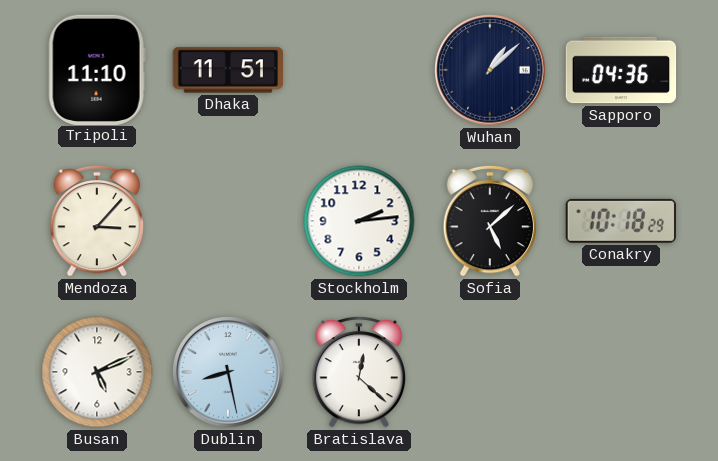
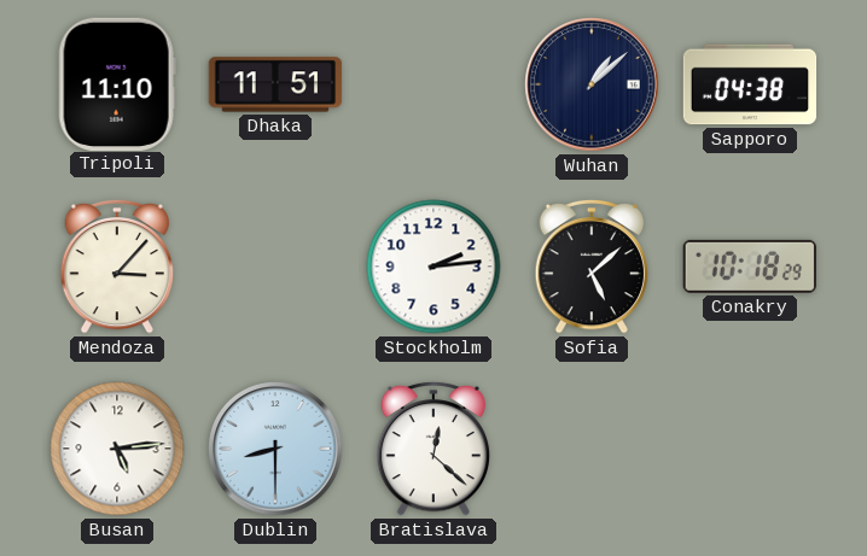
Sapporo: 04:36 -> 04:38
Busan: 5:11 -> 5:14
Dublin: 8:28 -> 8:30
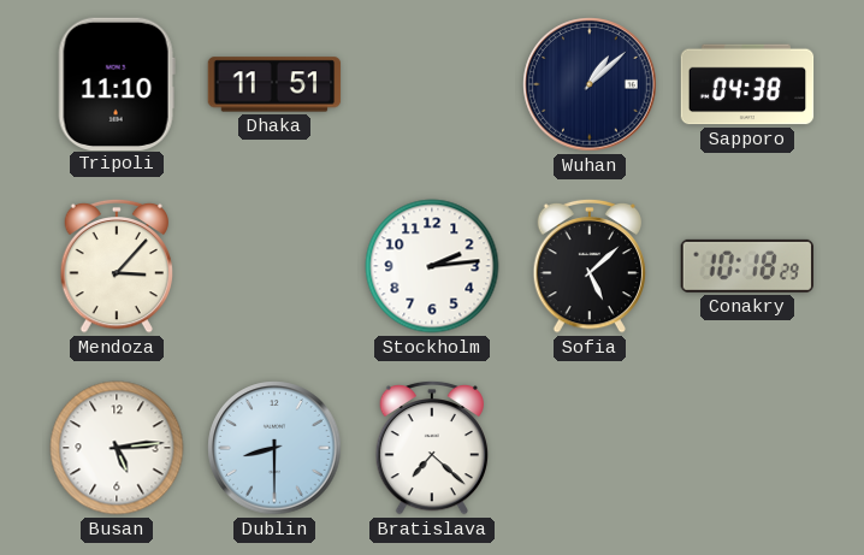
Bratislava: 12:22 -> 7:22
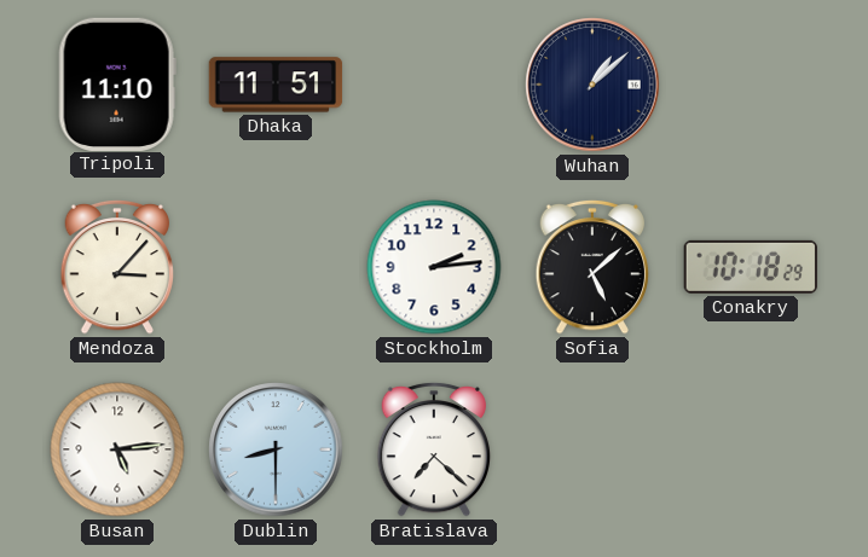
Sapporo: 04:38 -> none
